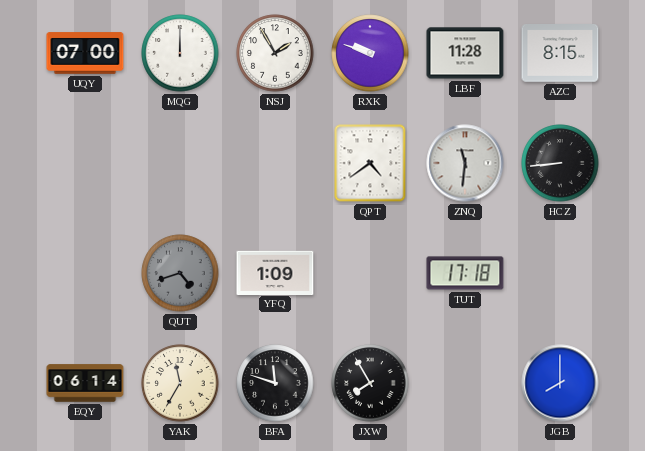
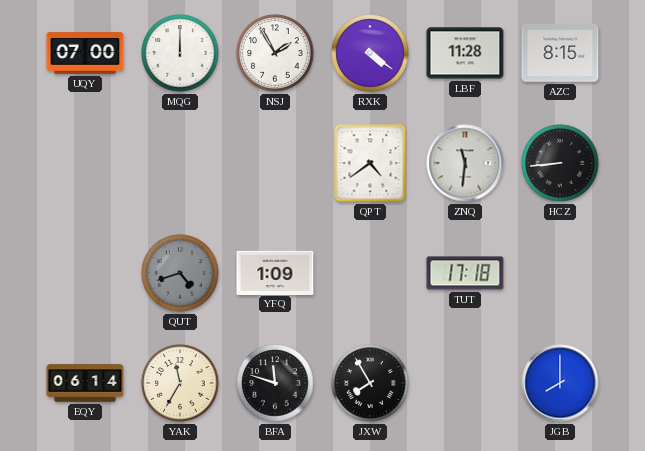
RXK: 9:48 -> 4:21
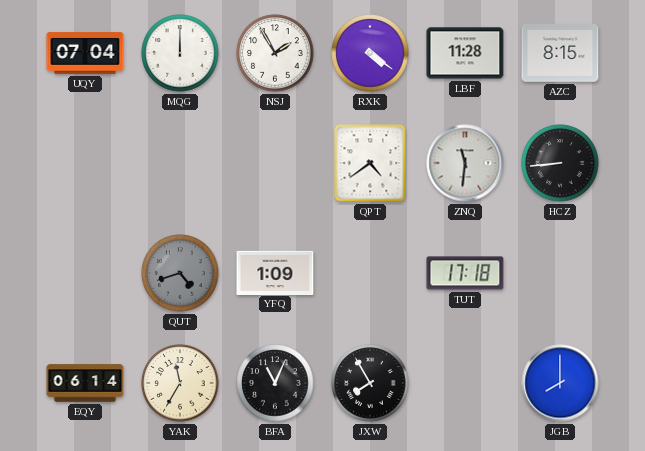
UQY: 07:00 -> 07:04
BFA: 11:48 -> 11:04
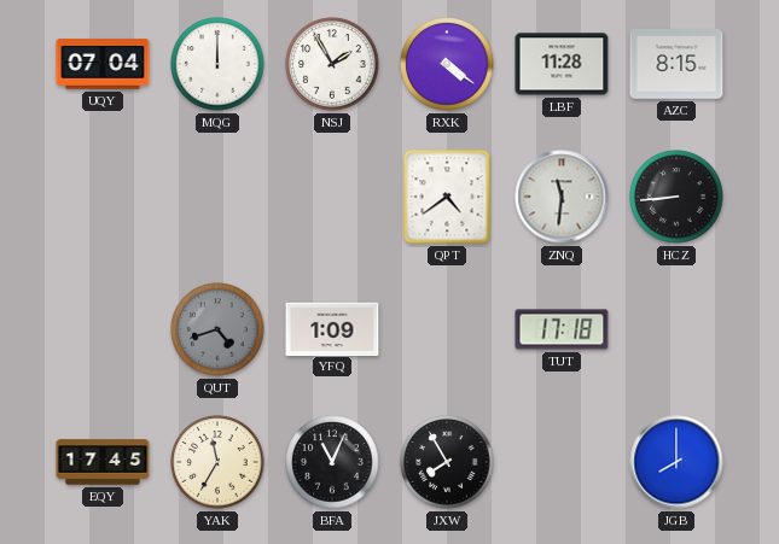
EQY: 06:14 -> 17:45
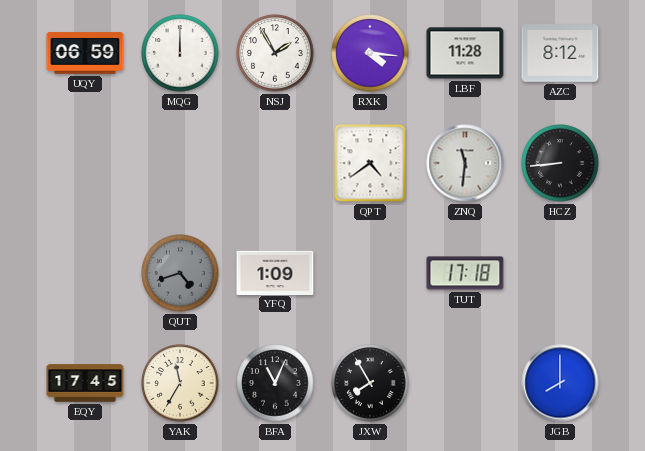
UQY: 07:04 -> 06:59
RXK: 4:21 -> 4:16
AZC: 8:15 -> 8:12
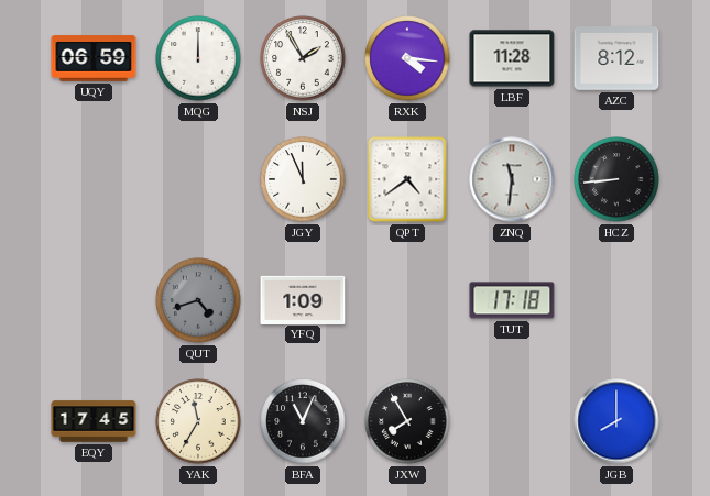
JGY: none -> 11:56
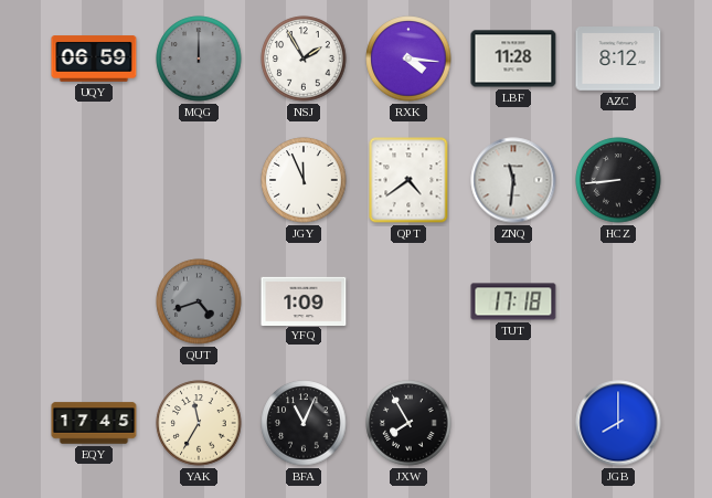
MQG dial: white -> grey
